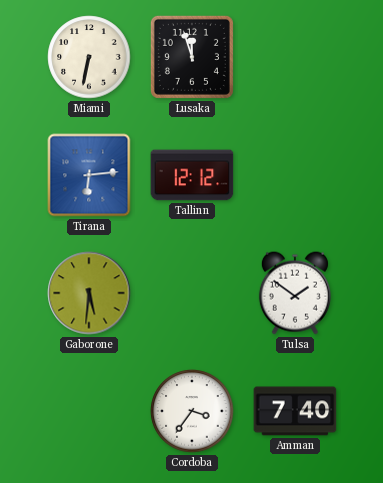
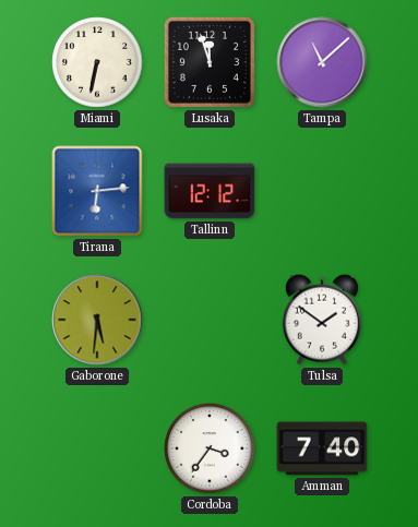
Tampa: none -> 11:08
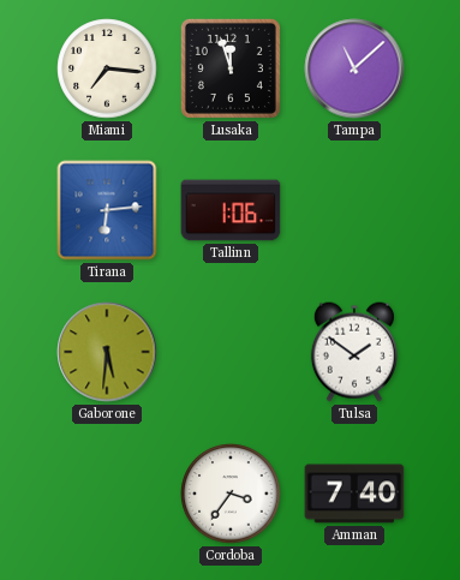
Miami: 6:32 -> 7:16
Tallinn: 12:12 -> 1:06
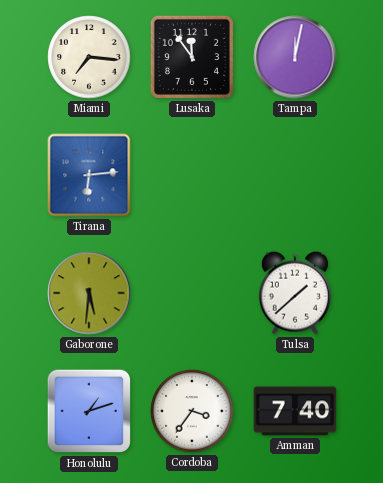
Lusaka: 11:57 -> 11:54
Tampa: 11:08 -> 12:02
Tallinn: 1:06 -> none
Tulsa: 1:51 -> 1:38
Honolulu: none -> 1:12
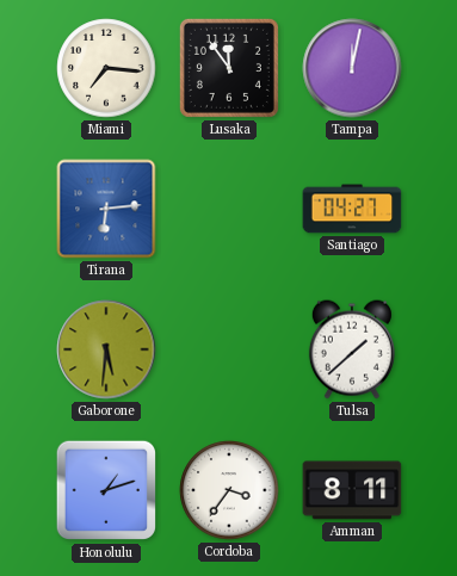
Santiago: none -> 04:27
Amman: 7:40 -> 8:11
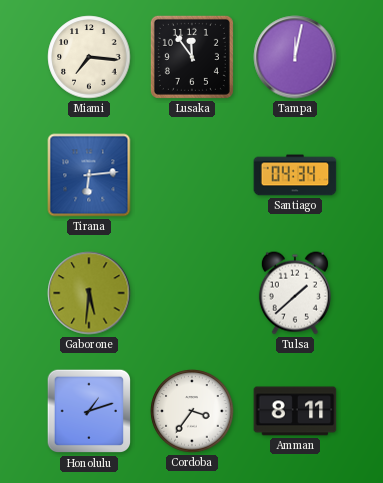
Santiago: 04:27 -> 04:34
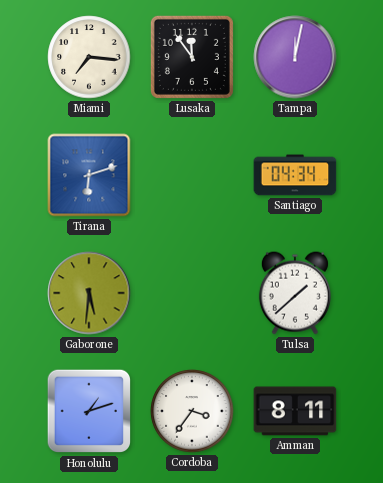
Tirana: 6:14 -> 6:12
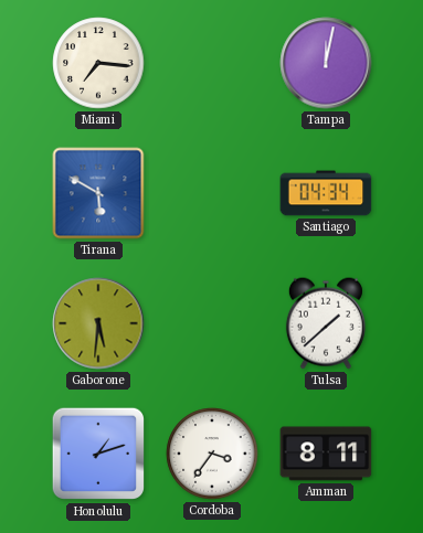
Lusaka: 11:54 -> none
Tirana: 6:12 -> 5:50
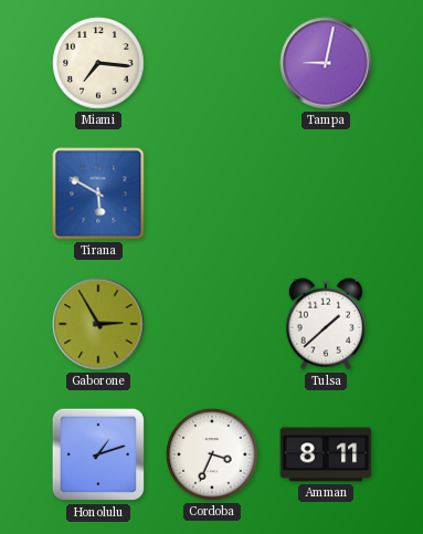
Tampa: 12:02 -> 9:02
Santiago: 04:34 -> none
Gaborone: 5:31 -> 2:55
Cordoba: 3:36 -> 3:34
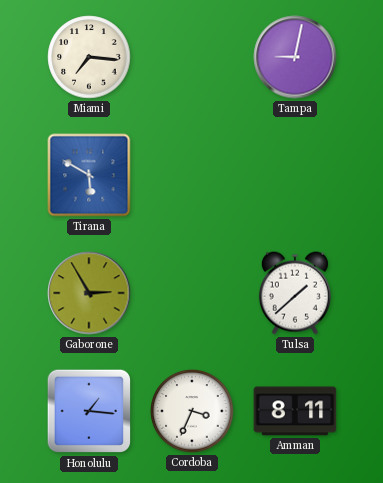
Honolulu: 1:12 -> 1:16
